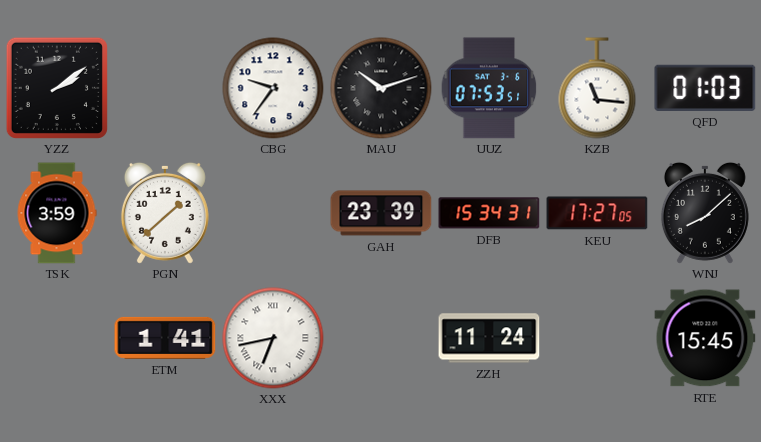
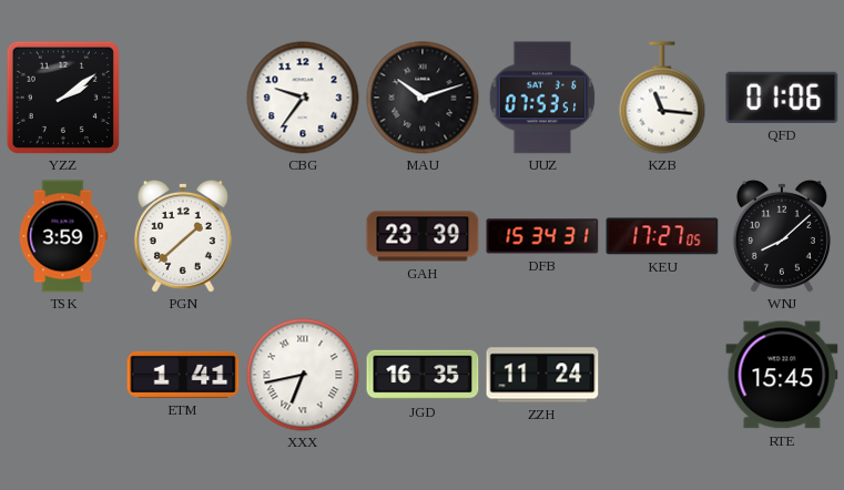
QFD: 01:03 -> 01:06
JGD: none -> 16:35
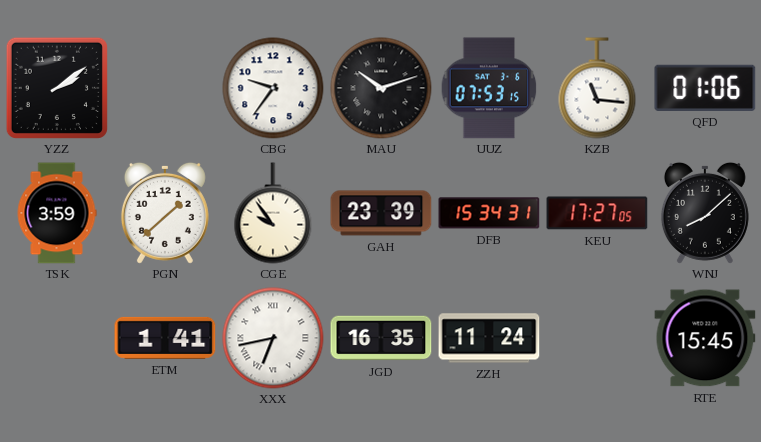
UUZ: 07:53:51 -> 07:53:15
CGE: none -> 9:54
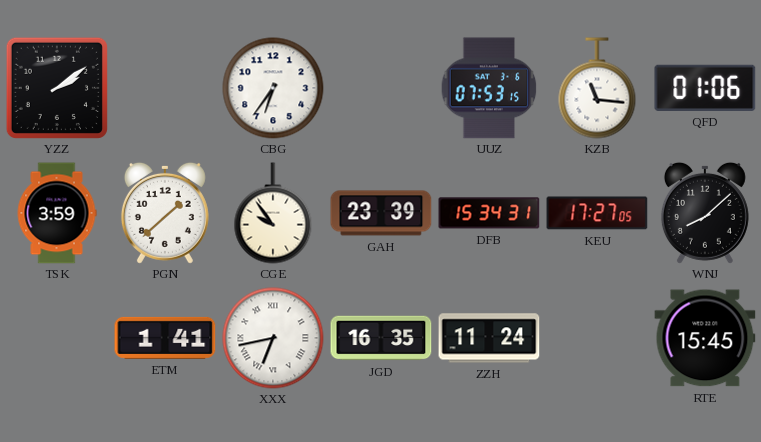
CBG: 9:36 -> 6:36
MAU: 10:12 -> none
